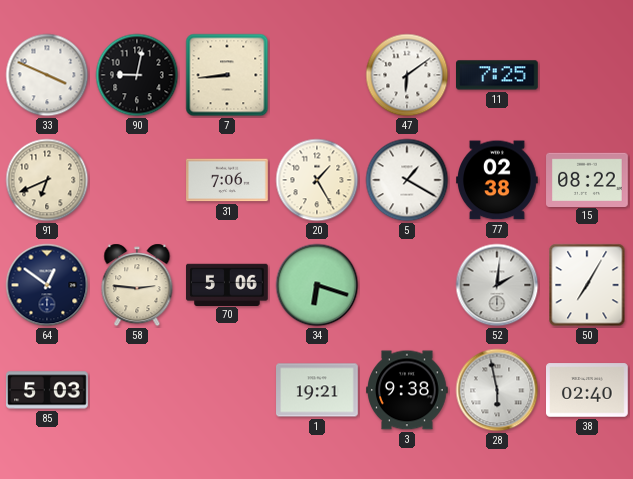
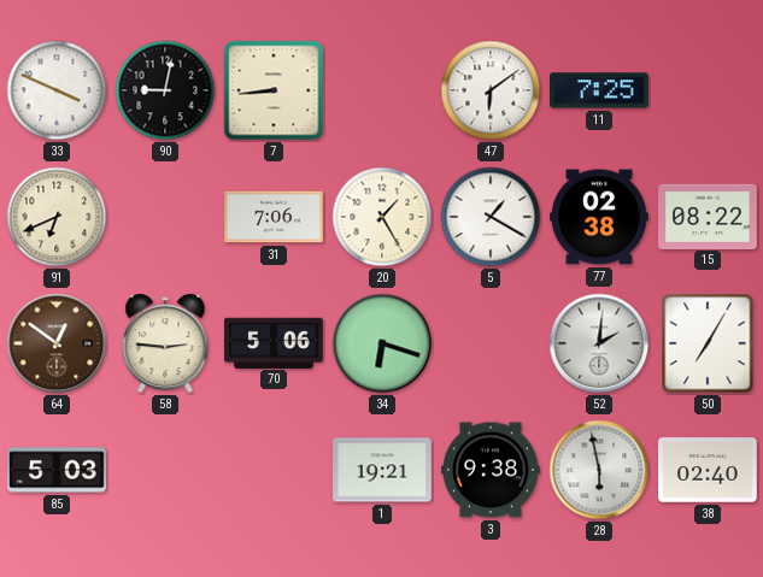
64 dial: navy -> brown
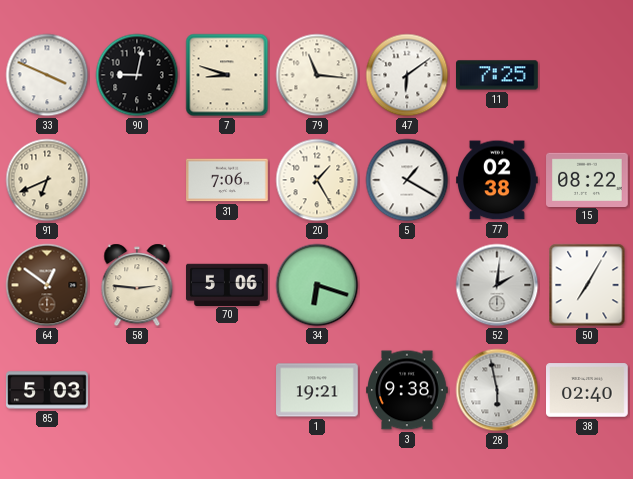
7: 8:44 -> 8:48
79: none -> 11:16
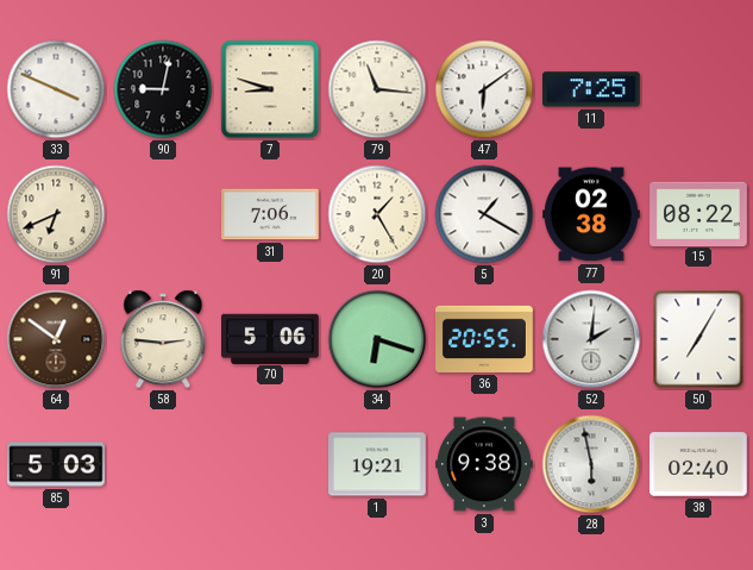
36: none -> 20:55
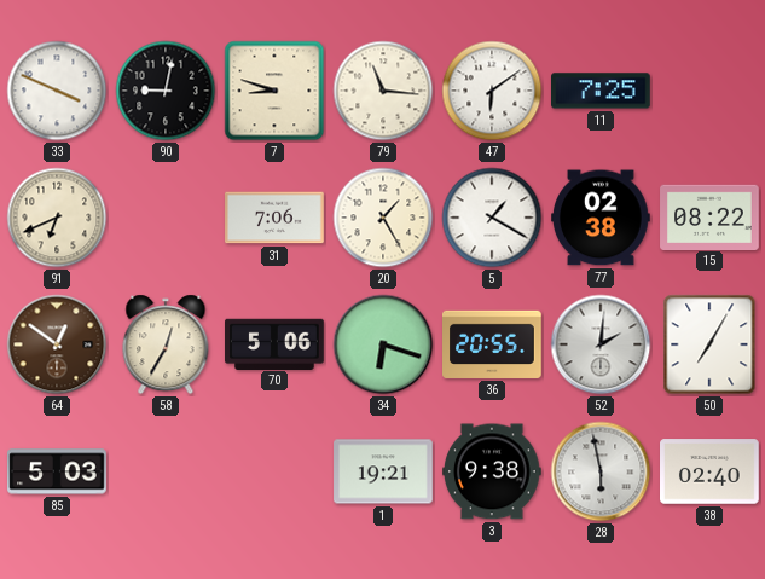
58: 2:46 -> 12:35
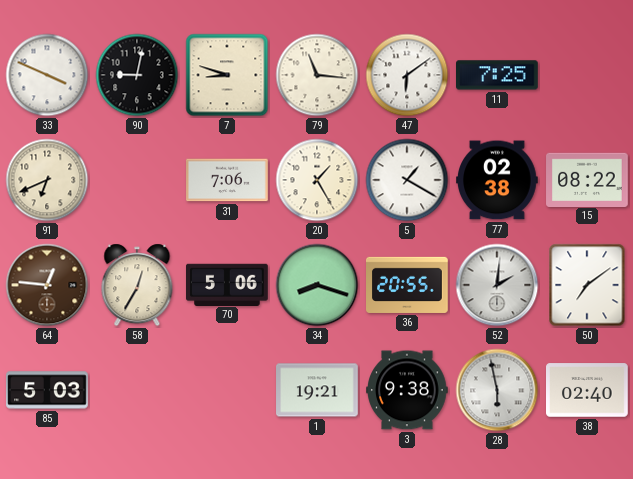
64: 12:51 -> 12:46
34: 6:18 -> 8:18
50: 7:05 -> 7:09
